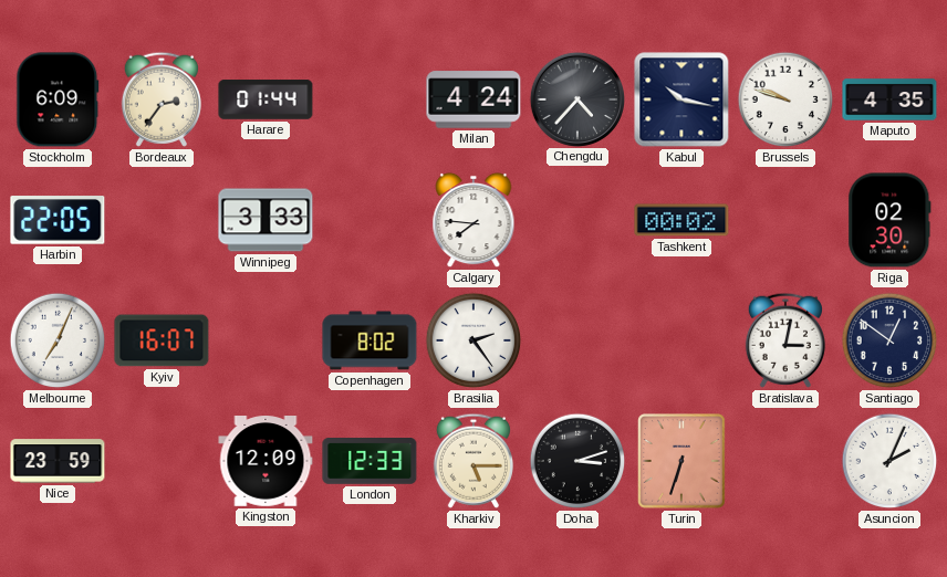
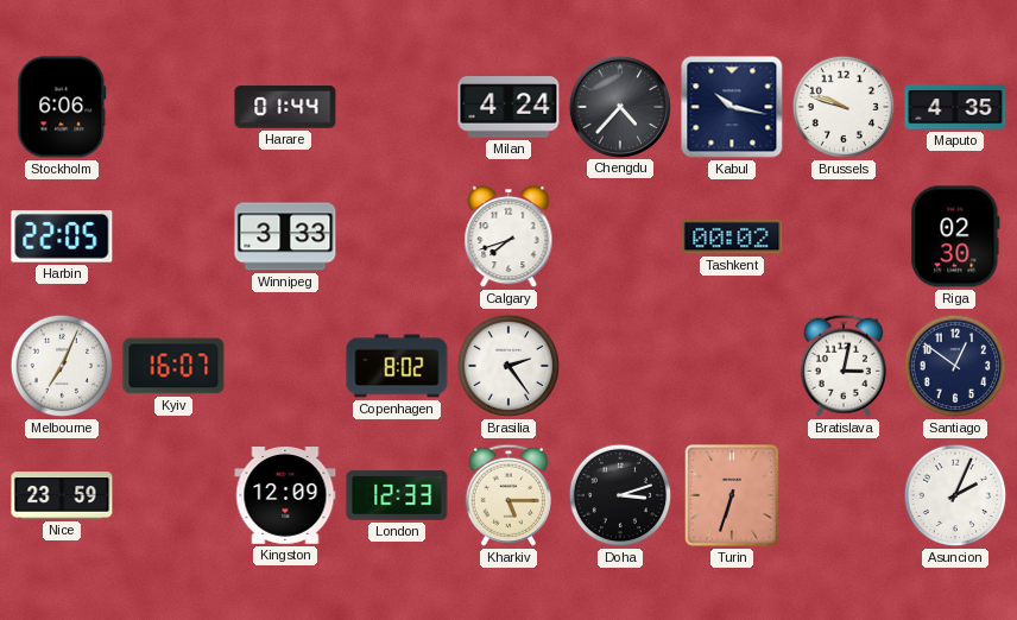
Stockholm: 6:09 -> 6:06
Bordeaux: 2:36 -> none
Calgary: 7:46 -> 7:42
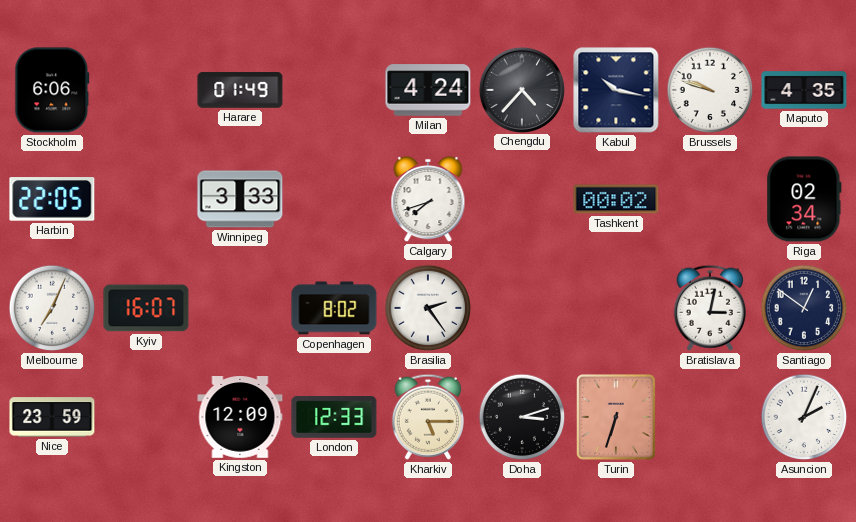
Harare: 01:44 -> 01:49
Riga: 02:30 -> 02:34
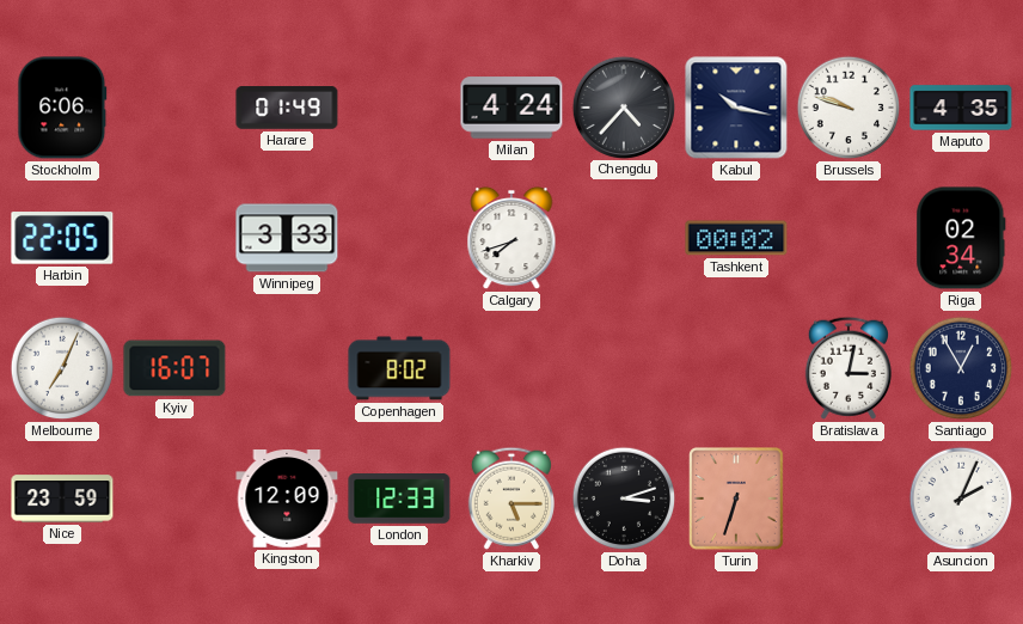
Brasilia: 2:24 -> none
Santiago: 12:51 -> 12:55
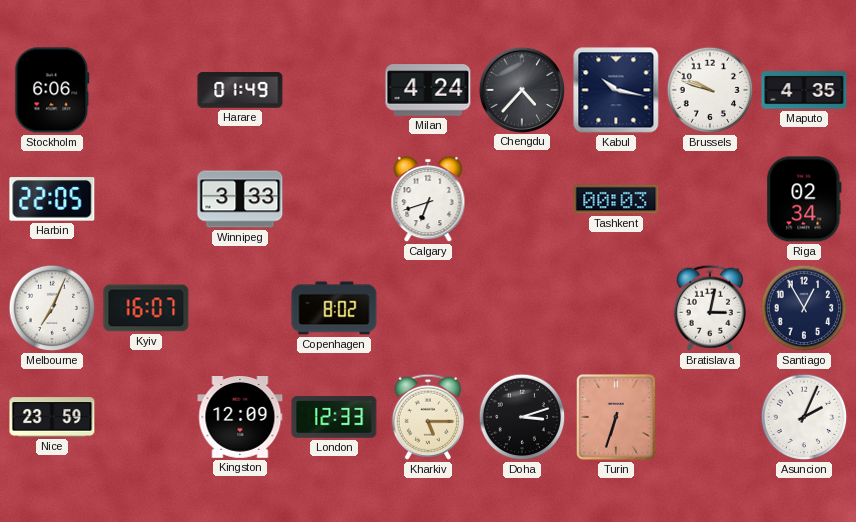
Calgary: 7:42 -> 6:42
Tashkent: 00:02 -> 00:03
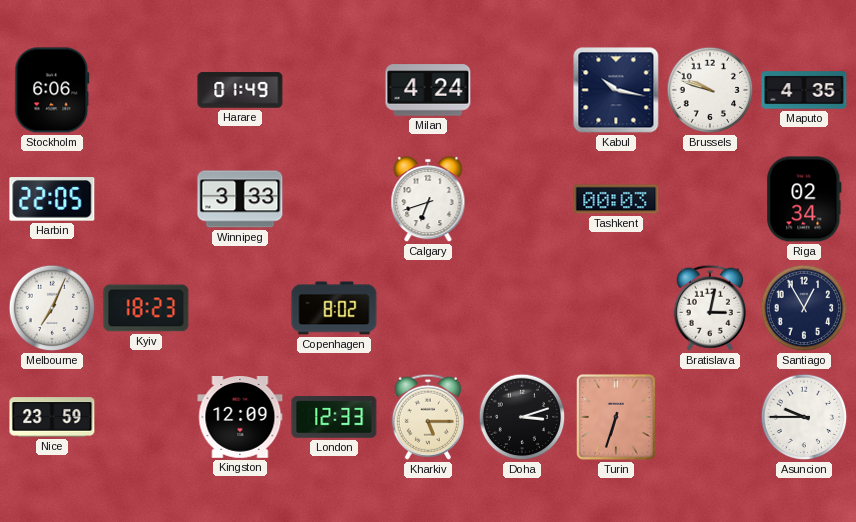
Chengdu: 4:37 -> none
Kyiv: 16:07 -> 18:23
Asuncion: 2:04 -> 9:45
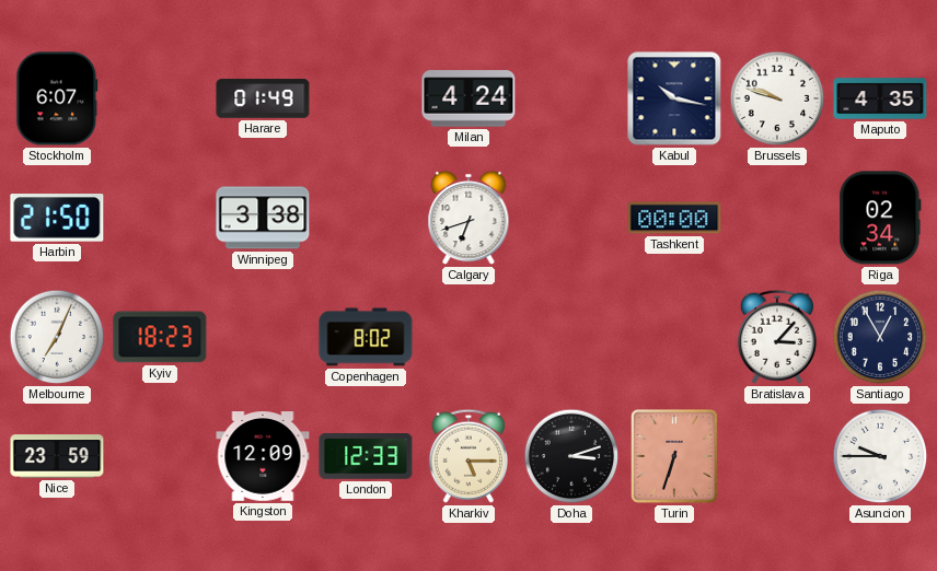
Stockholm: 6:06 -> 6:07
Harbin: 22:05 -> 21:50
Winnipeg: 3:33 -> 3:38
Tashkent: 00:03 -> 00:00
Bratislava: 3:02 -> 3:07
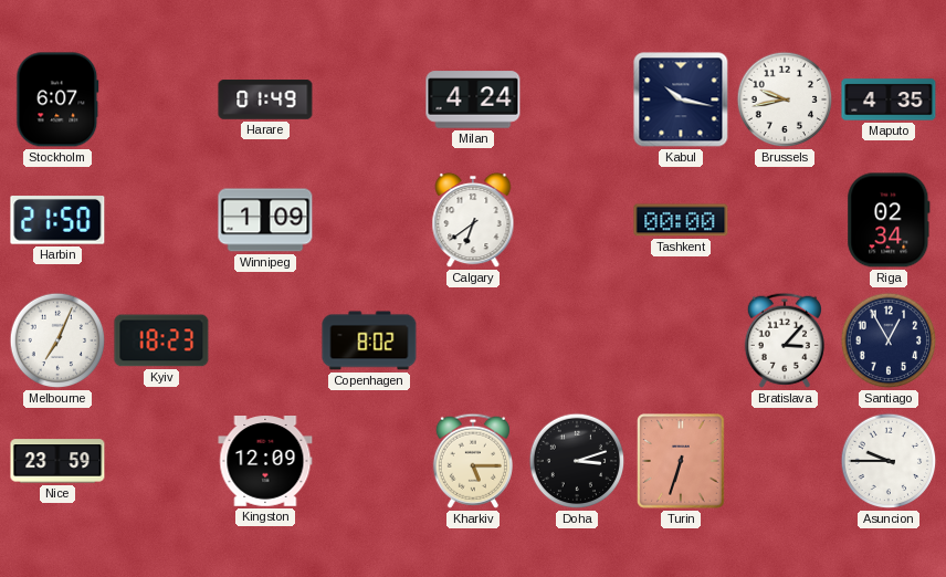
Brussels: 9:48 -> 9:43
Winnipeg: 3:38 -> 1:09
Calgary: 6:42 -> 6:39
London: 12:33 -> none
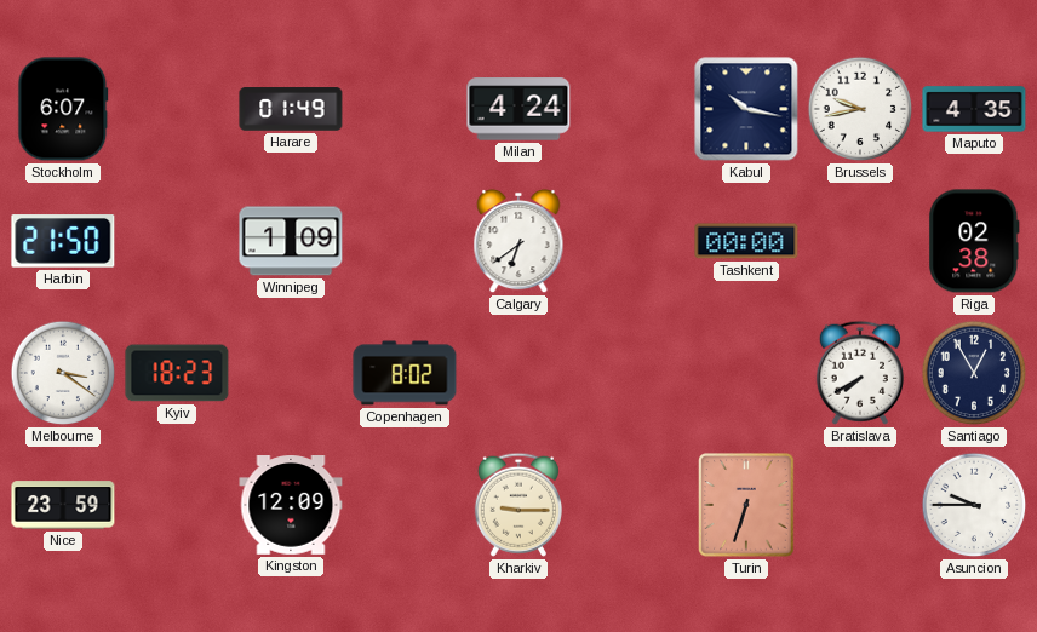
Riga: 02:34 -> 02:38
Melbourne: 7:04 -> 3:21
Bratislava: 3:07 -> 7:40
Kharkiv: 5:15 -> 9:15
Doha: 3:12 -> none
